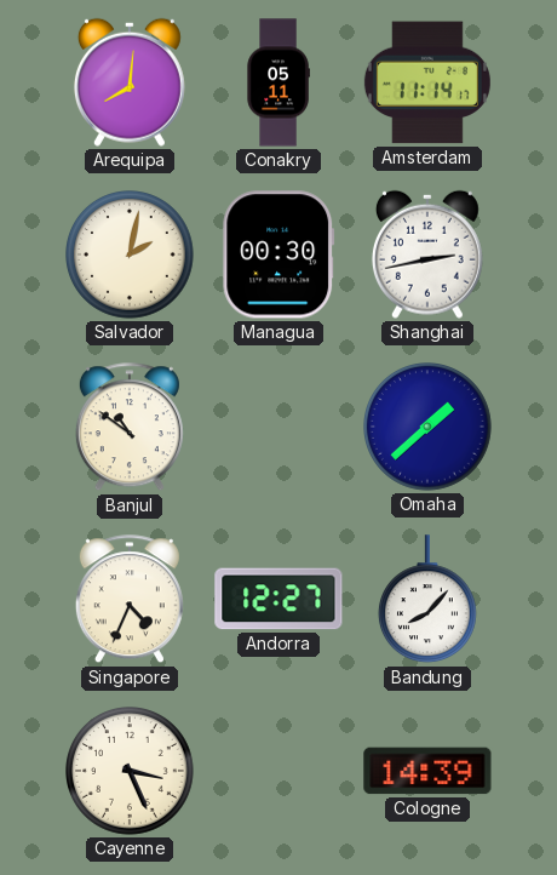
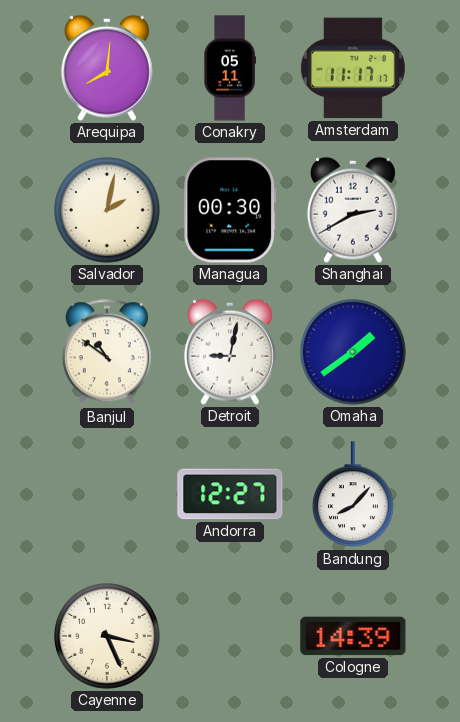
Amsterdam: 11:14 -> 11:17
Shanghai: 2:43 -> 2:40
Detroit: none -> 9:02
Omaha: 1:38 -> 1:39
Singapore: 4:34 -> none
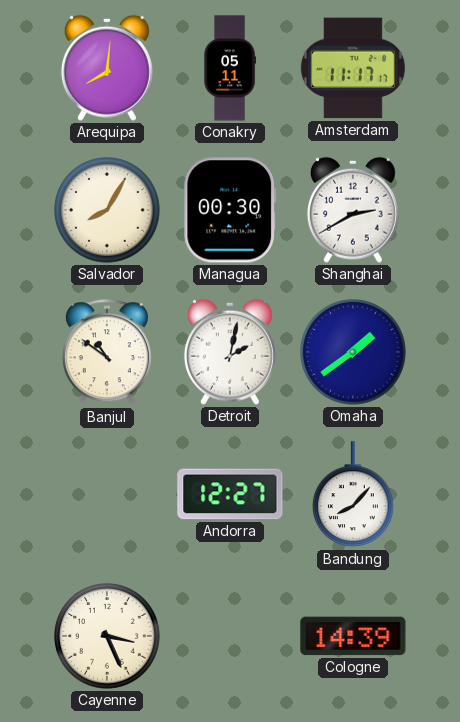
Salvador: 2:02 -> 8:05
Detroit: 9:02 -> 2:02
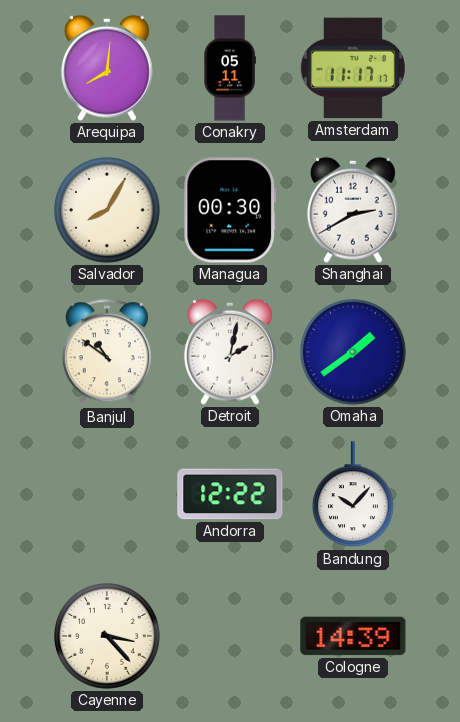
Andorra: 12:27 -> 12:22
Bandung: 8:07 -> 10:07
Cayenne: 3:26 -> 3:23
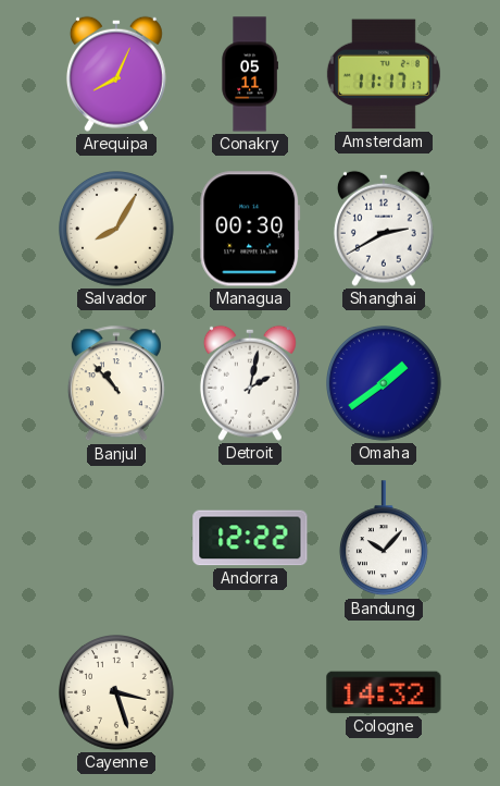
Arequipa: 8:01 -> 8:04
Banjul: 10:51 -> 10:53
Cayenne: 3:23 -> 3:27
Cologne: 14:39 -> 14:32
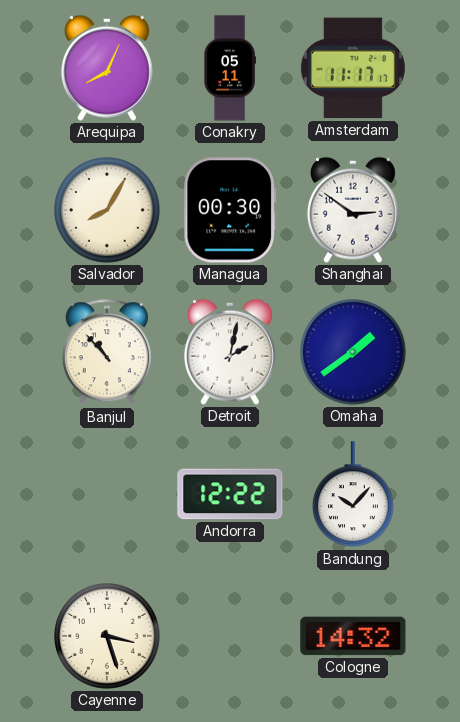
Shanghai: 2:40 -> 2:51
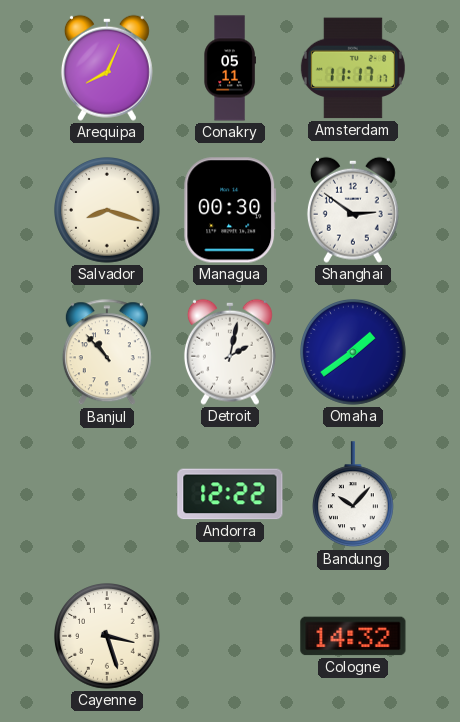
Salvador: 8:05 -> 8:18
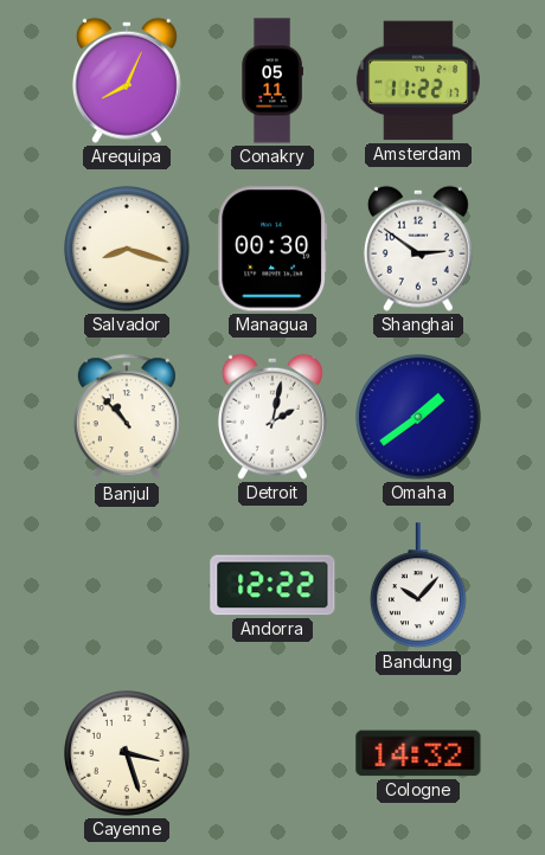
Amsterdam: 11:17 -> 11:22
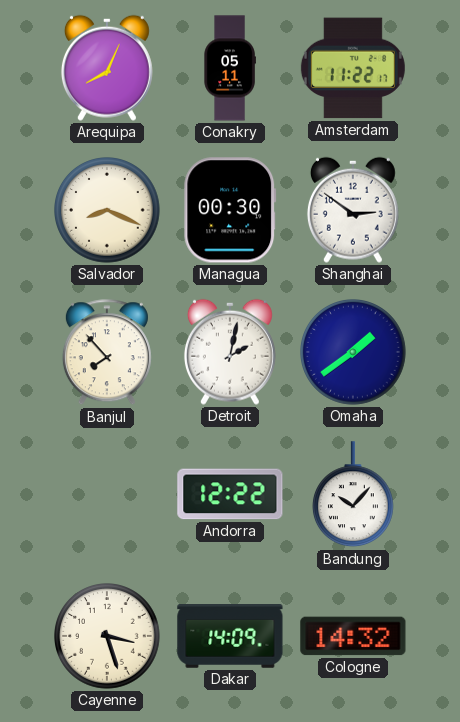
Salvador: 8:18 -> 8:19
Banjul: 10:53 -> 7:53
Dakar: none -> 14:09
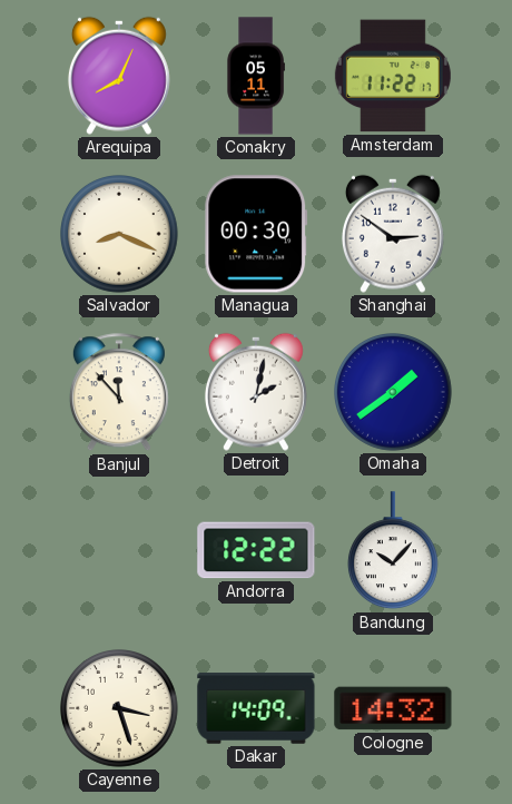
Banjul: 7:53 -> 11:53
